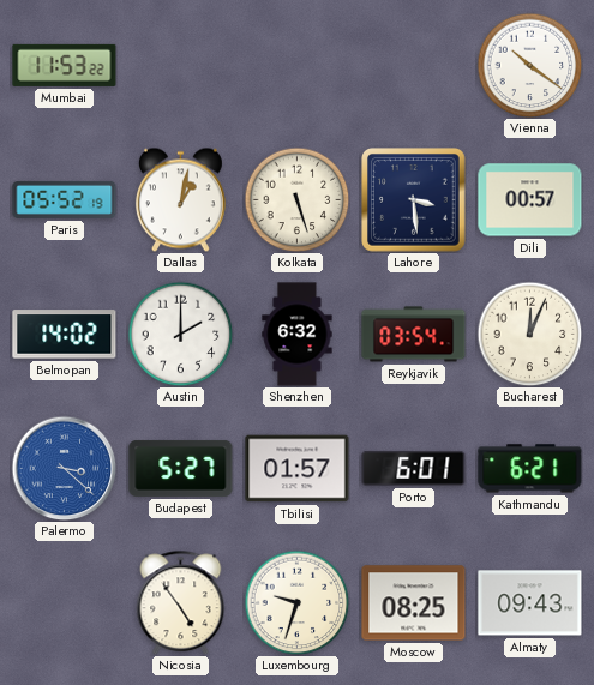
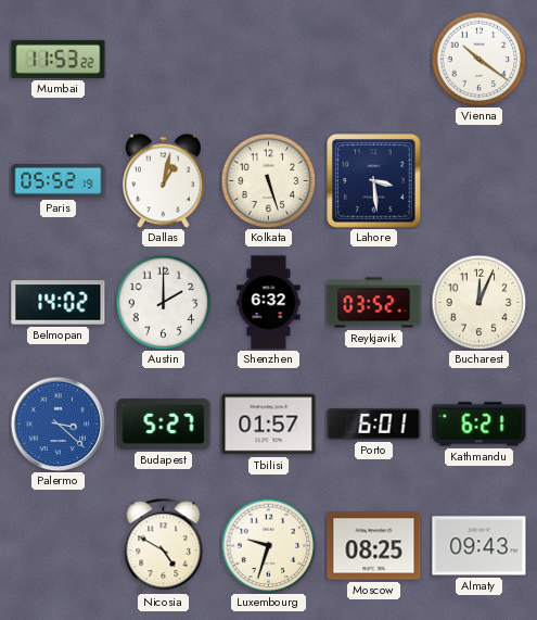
Dili: 00:57 -> none
Reykjavik: 03:54 -> 03:52
Nicosia: 4:54 -> 4:50
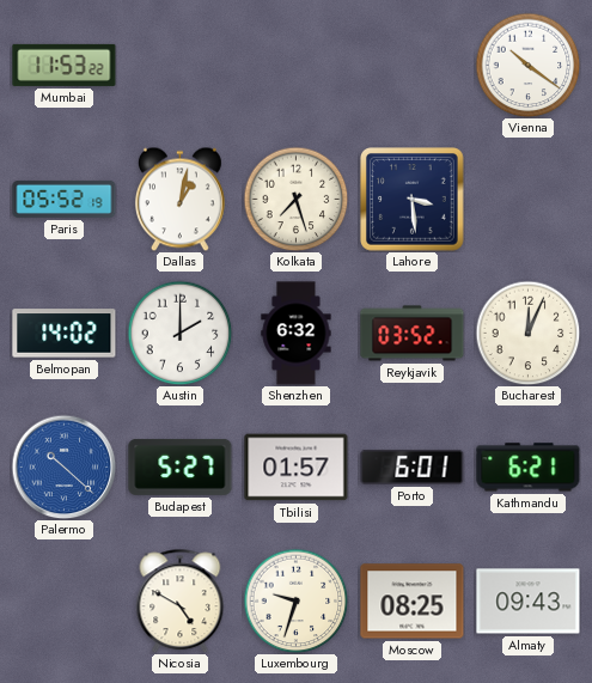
Kolkata: 5:27 -> 7:27
Palermo: 3:22 -> 10:22
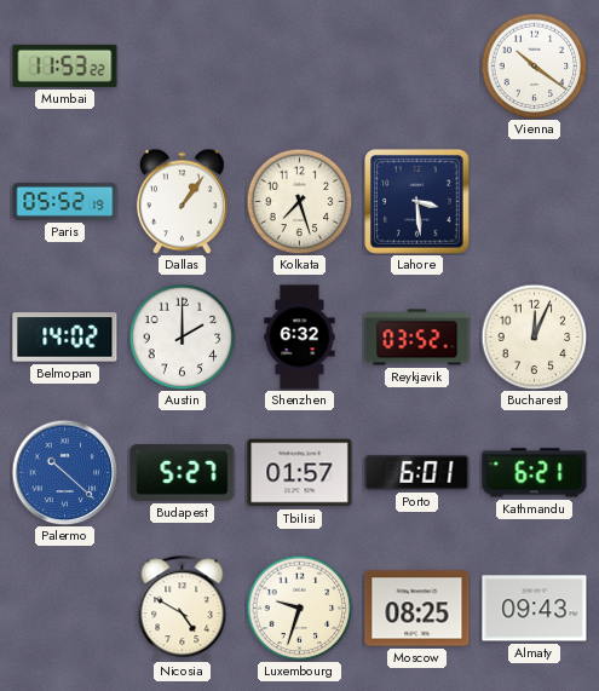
Dallas: 1:02 -> 1:06
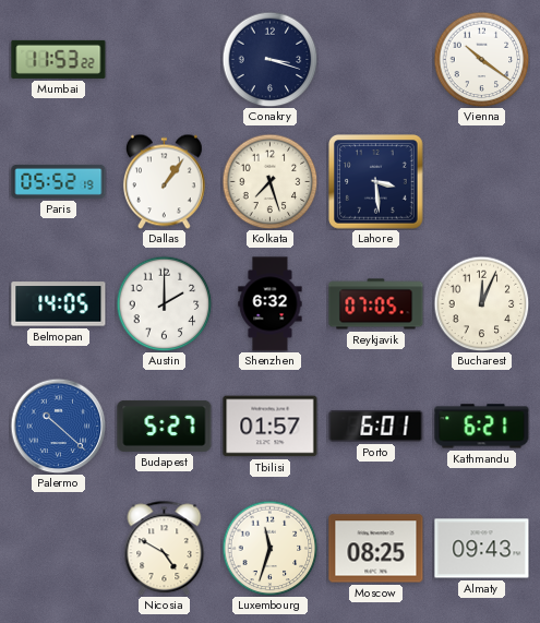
Conakry: none -> 3:18
Belmopan: 14:02 -> 14:05
Reykjavik: 03:52 -> 07:05
Luxembourg: 9:33 -> 11:33
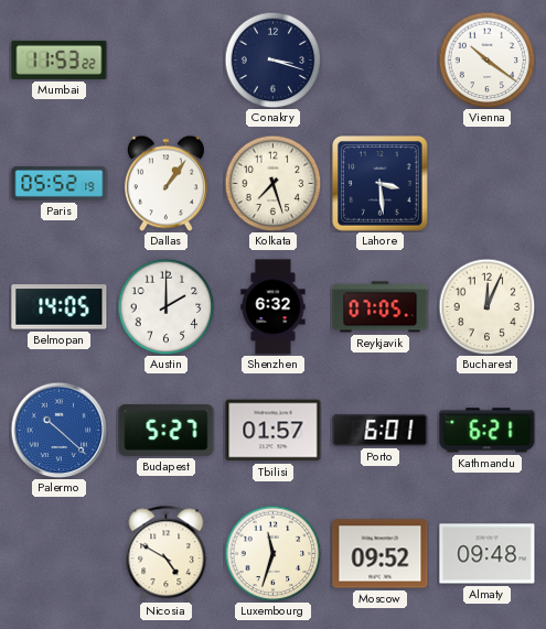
Moscow: 08:25 -> 09:52
Almaty: 09:43 -> 09:48
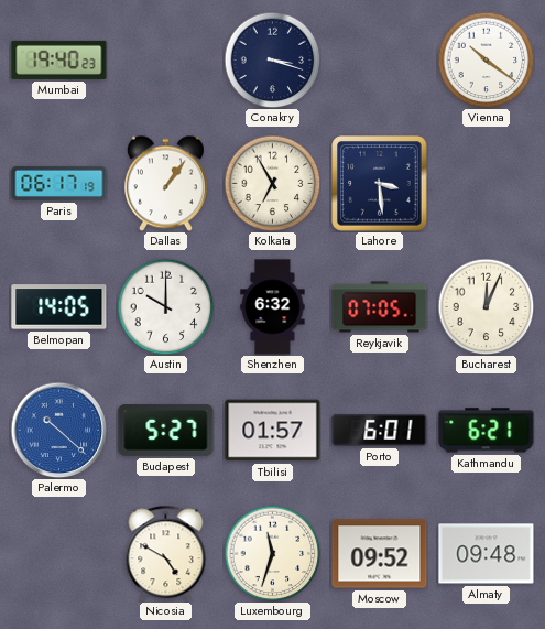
Mumbai: 11:53 -> 19:40
Paris: 05:52 -> 06:17
Kolkata: 7:27 -> 6:55
Austin: 2:00 -> 10:00
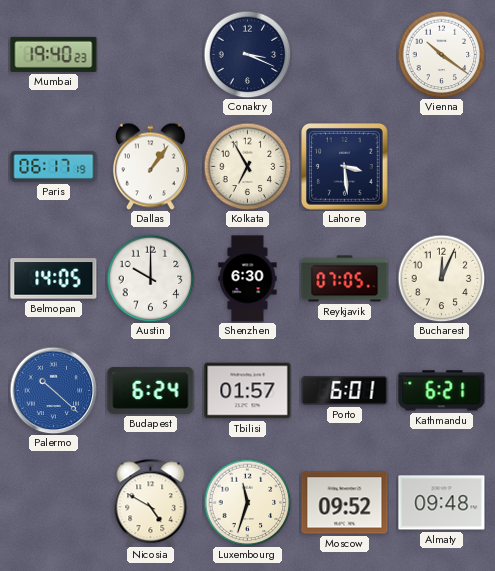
Conakry: 3:18 -> 3:19
Shenzhen: 6:32 -> 6:30
Budapest: 5:27 -> 6:24
